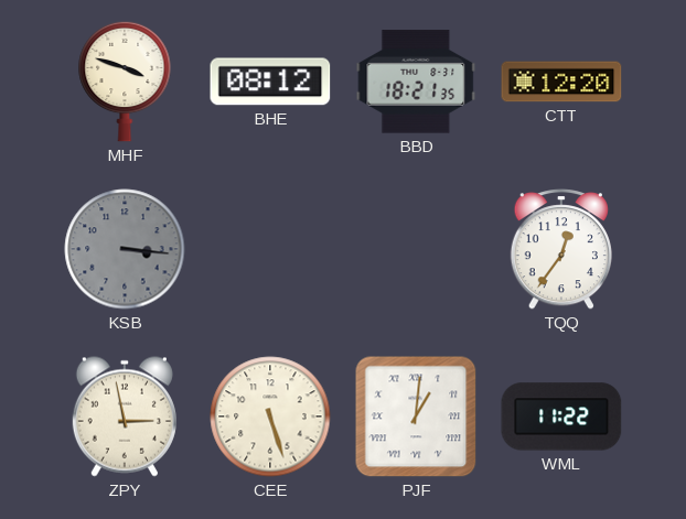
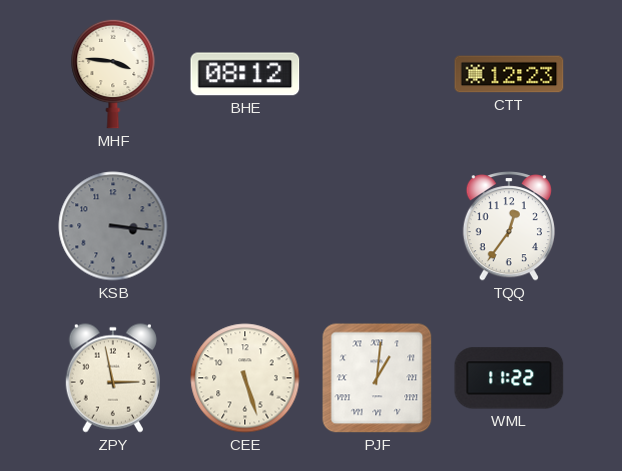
MHF: 3:48 -> 3:46
BBD: 18:21 -> none
CTT: 12:20 -> 12:23
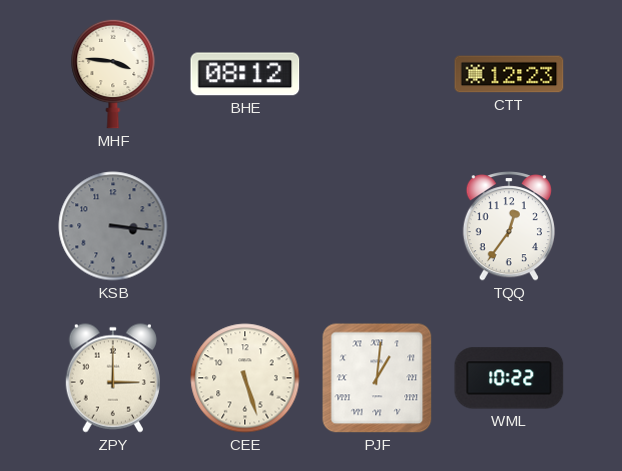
ZPY: 2:58 -> 3:00
WML: 11:22 -> 10:22
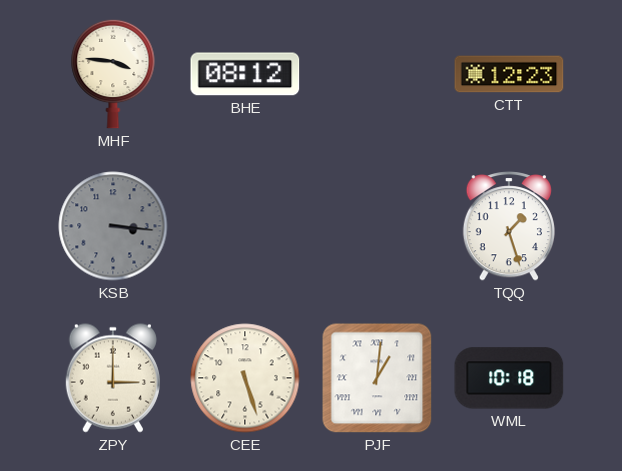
TQQ: 12:36 -> 1:27
WML: 10:22 -> 10:18
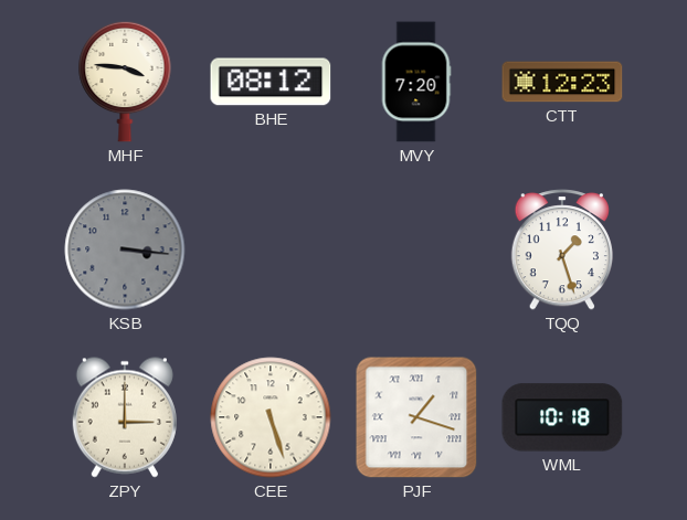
MVY: none -> 7:20
PJF: 1:01 -> 1:18
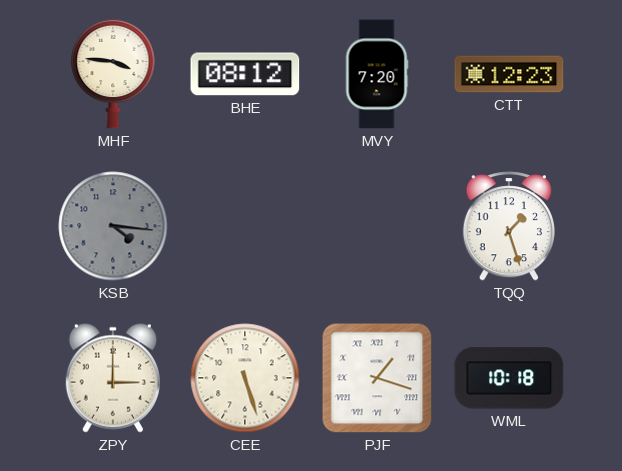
KSB: 3:16 -> 4:16
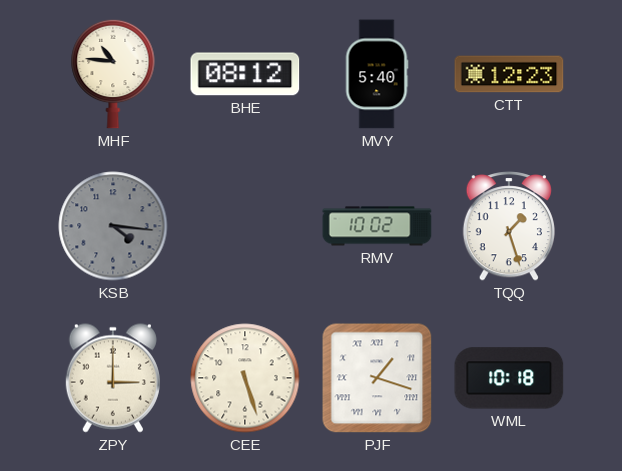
MHF: 3:46 -> 10:46
MVY: 7:20 -> 5:40
RMV: none -> 10:02
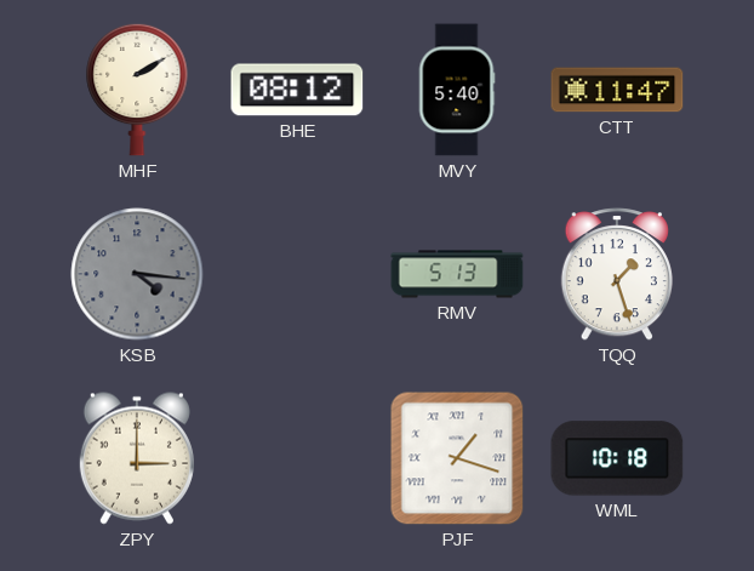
MHF: 10:46 -> 2:10
CTT: 12:23 -> 11:47
RMV: 10:02 -> 5:13
CEE: 5:27 -> none
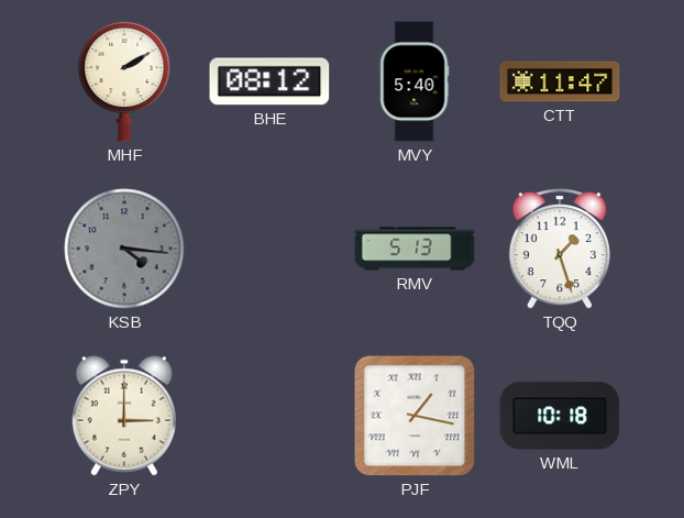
PJF: 1:18 -> 1:17
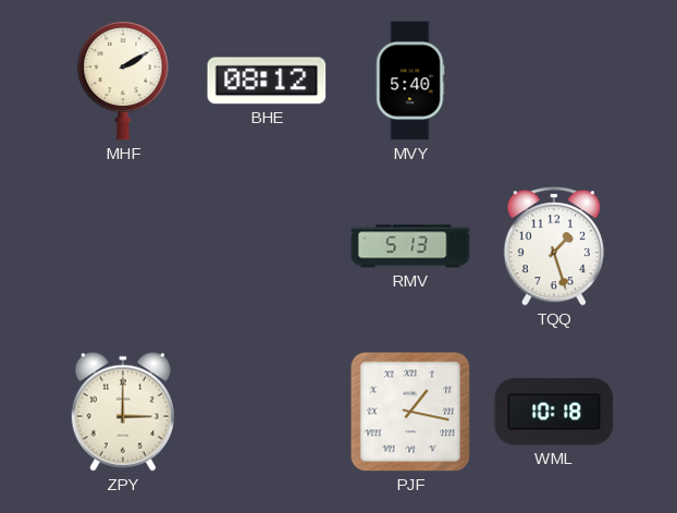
CTT: 11:47 -> none
KSB: 4:16 -> none
